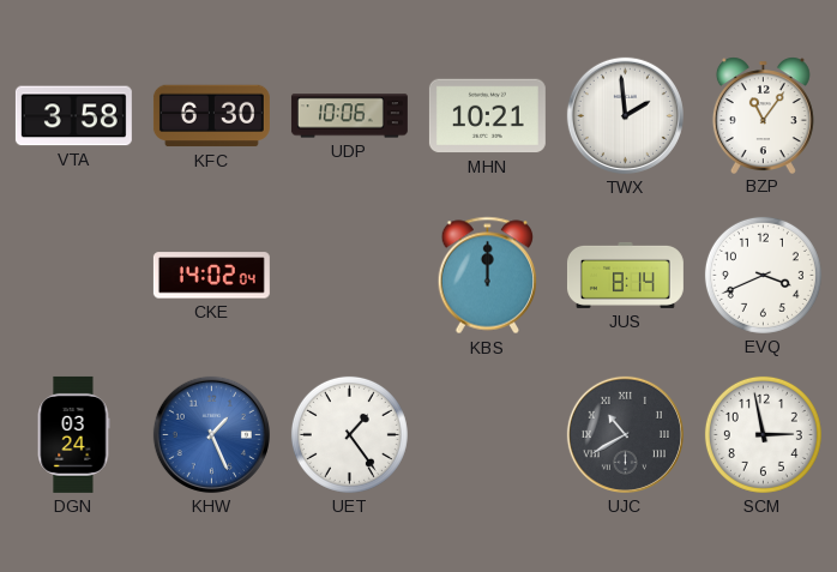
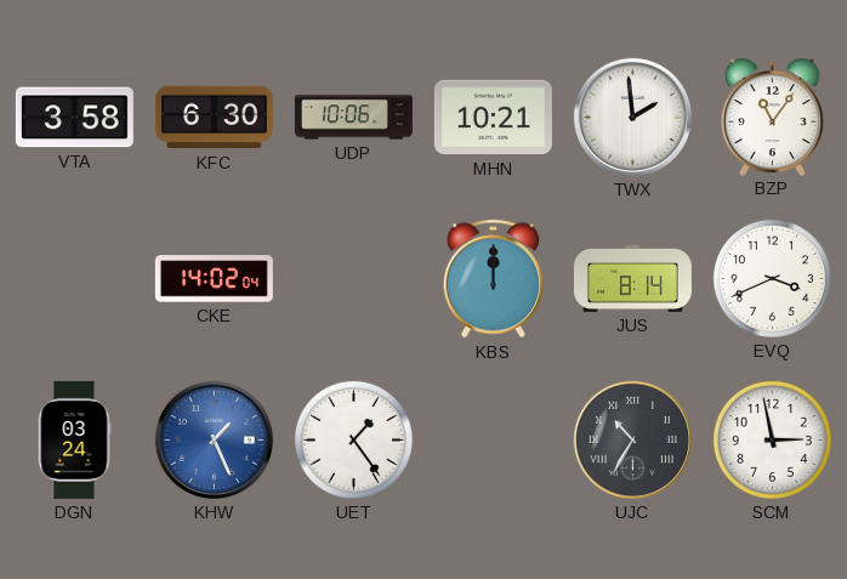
UJC: 10:40 -> 10:35
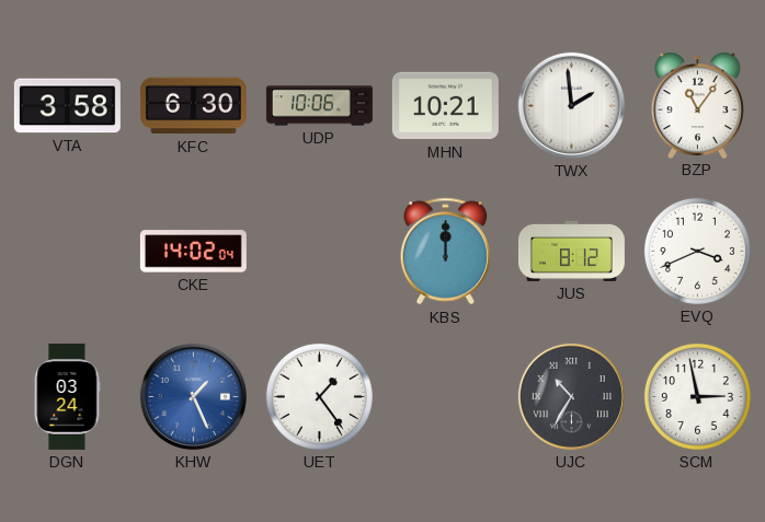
JUS: 8:14 -> 8:12
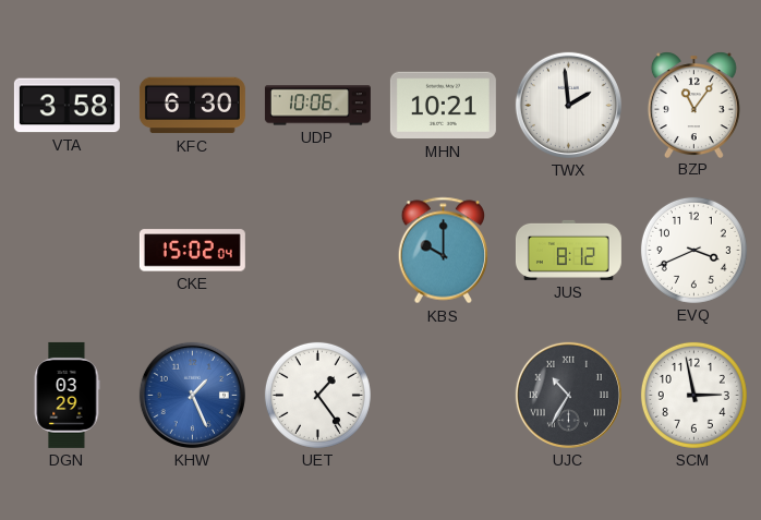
CKE: 14:02 -> 15:02
KBS: 12:00 -> 10:00
DGN: 03:24 -> 03:29
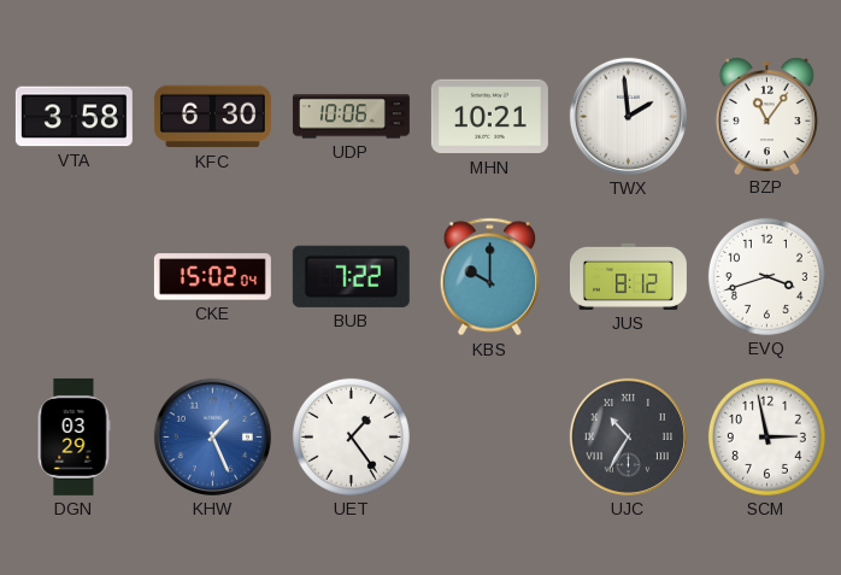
BUB: none -> 7:22
EVQ: 3:41 -> 3:42
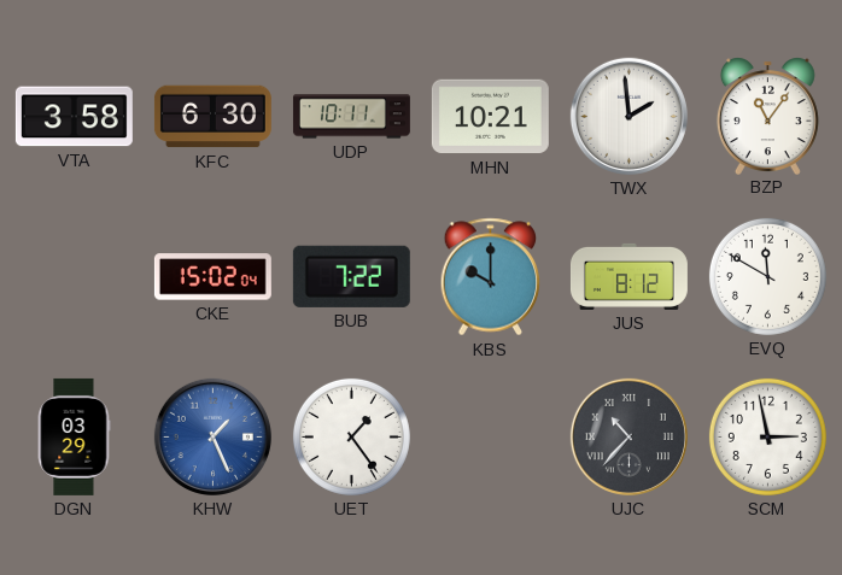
UDP: 10:06 -> 10:11
EVQ: 3:42 -> 11:50
UJC: 10:35 -> 10:37
